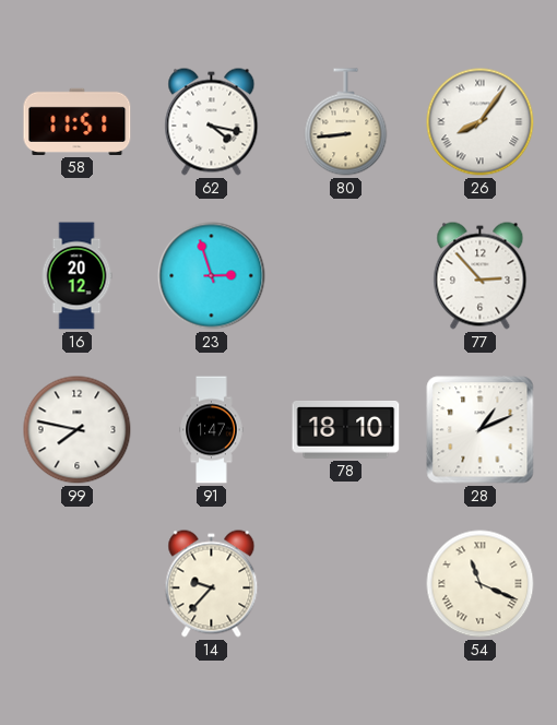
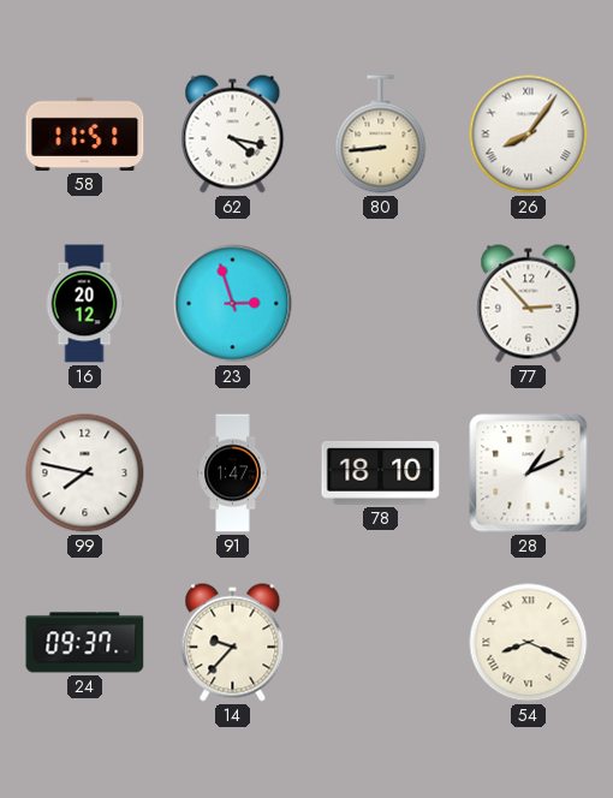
24: none -> 09:37
54: 11:19 -> 8:19
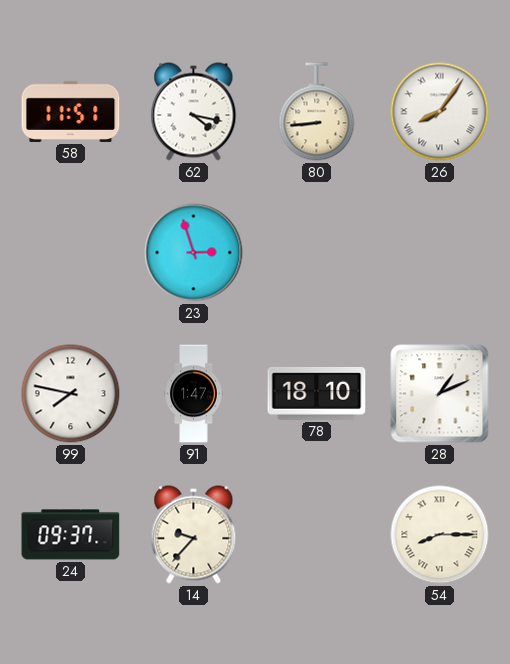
16: 20:12 -> none
77: 2:53 -> none
54: 8:19 -> 8:15
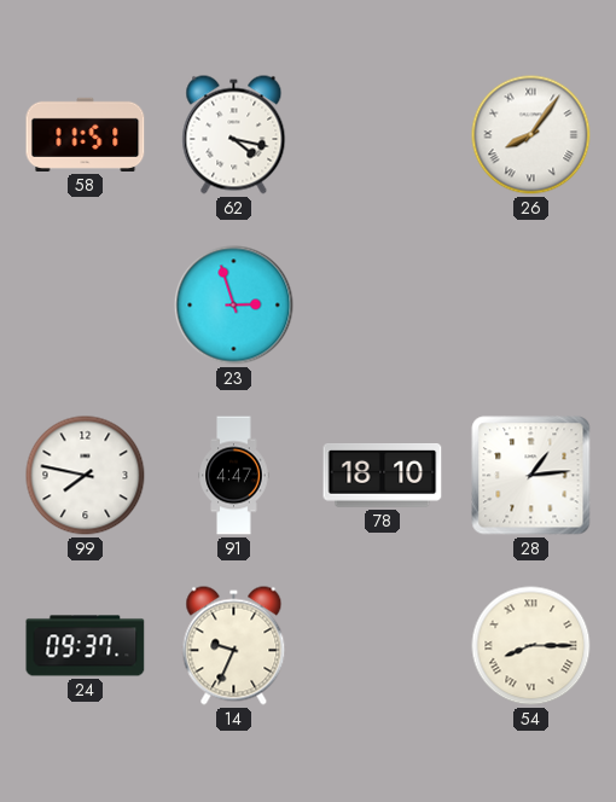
80: 8:44 -> none
91: 1:47 -> 4:47
28: 1:11 -> 1:14
14: 9:37 -> 9:34
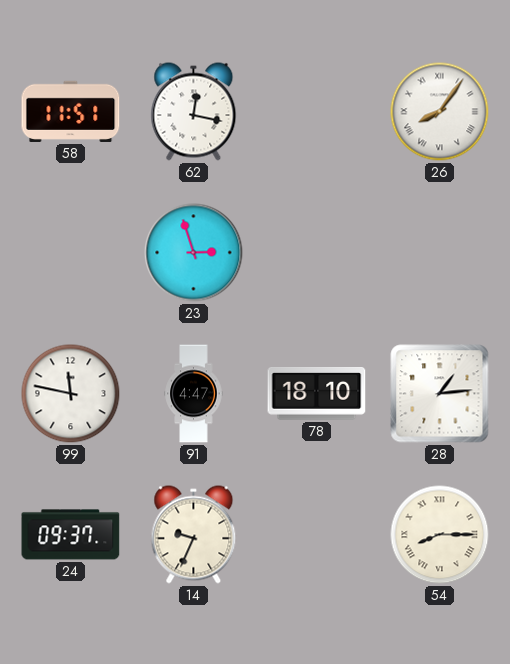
62: 4:17 -> 12:17
99: 7:47 -> 11:47
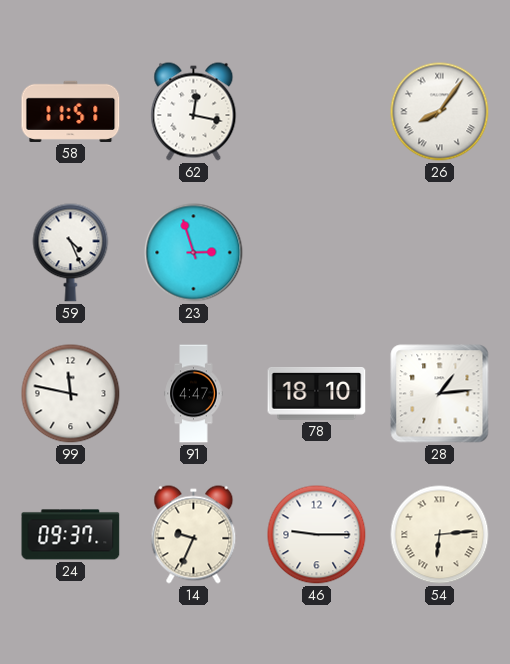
59: none -> 4:26
46: none -> 9:15
54: 8:15 -> 6:14
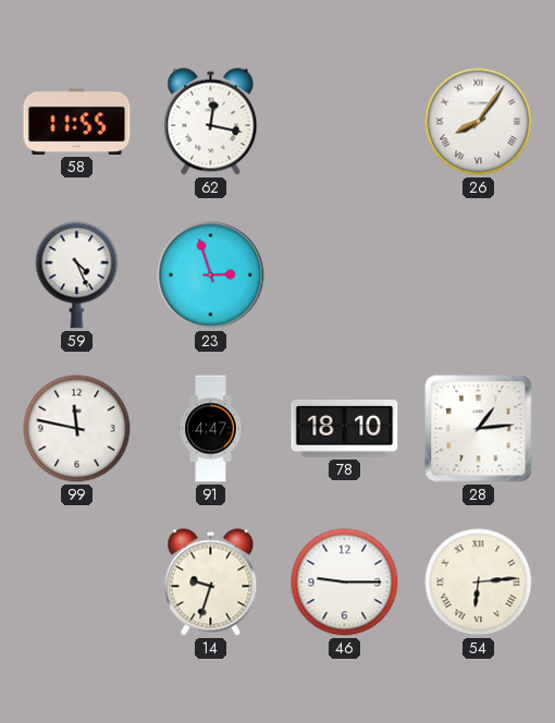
58: 11:51 -> 11:55
24: 09:37 -> none
14: 9:34 -> 9:33
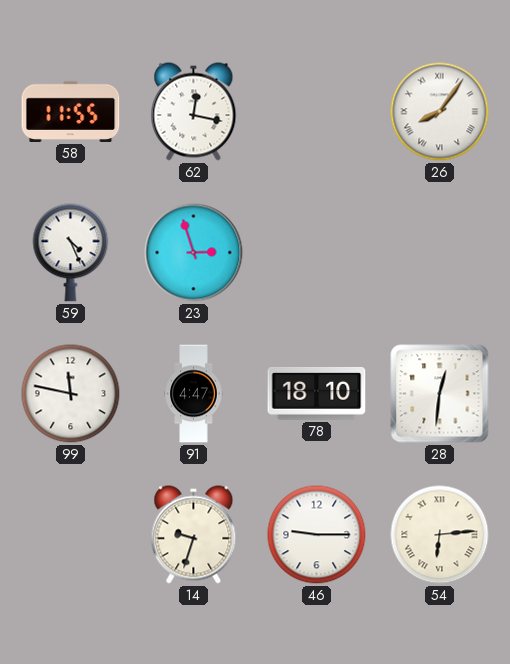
28: 1:14 -> 12:31
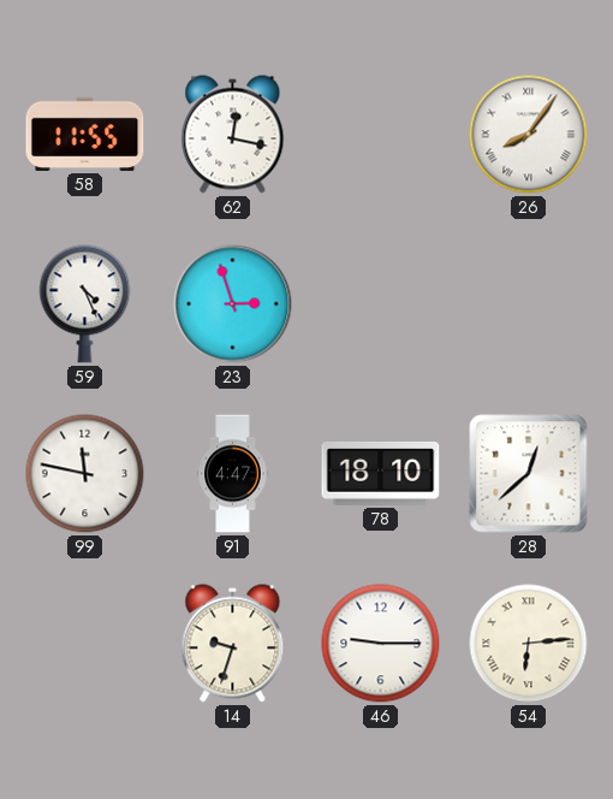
28: 12:31 -> 12:38
